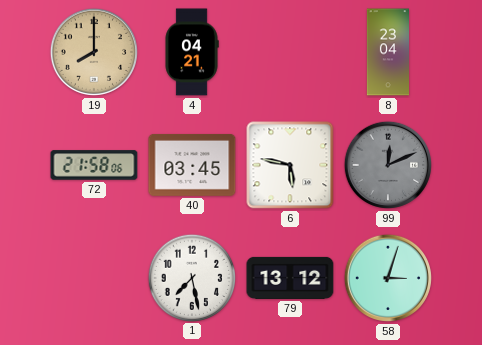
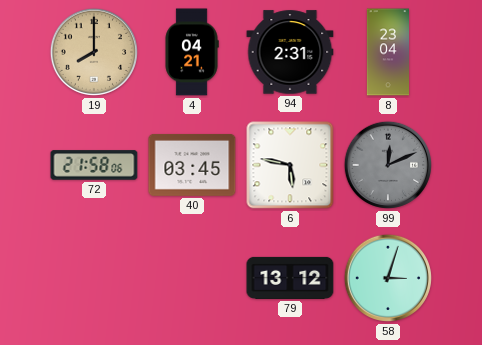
94: none -> 2:31
1: 7:28 -> none
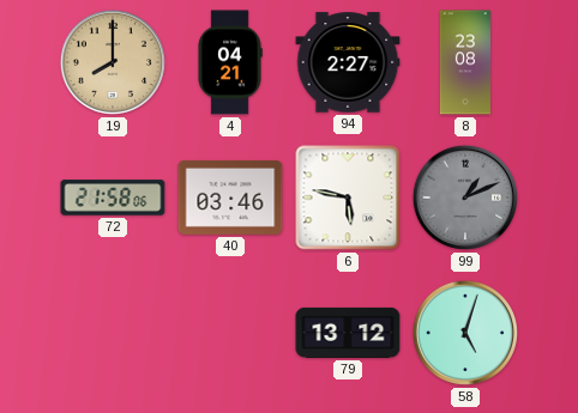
94: 2:31 -> 2:27
8: 23:04 -> 23:08
40: 03:45 -> 03:46
99: 12:11 -> 1:11
58: 3:03 -> 5:03
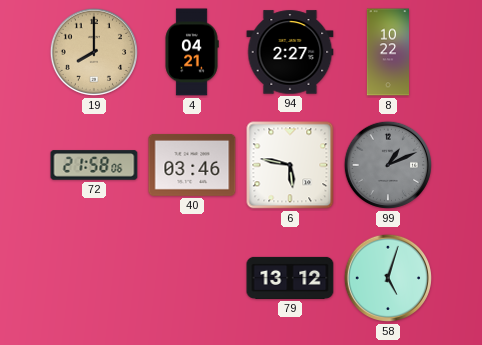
8: 23:08 -> 10:22
